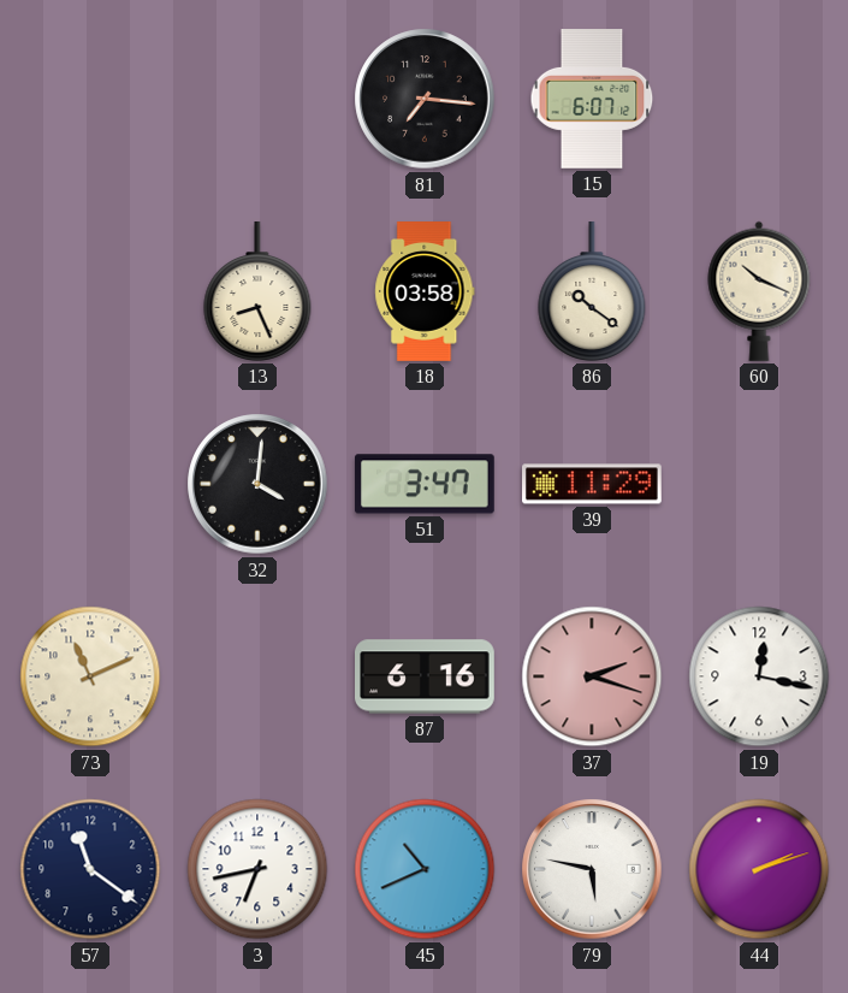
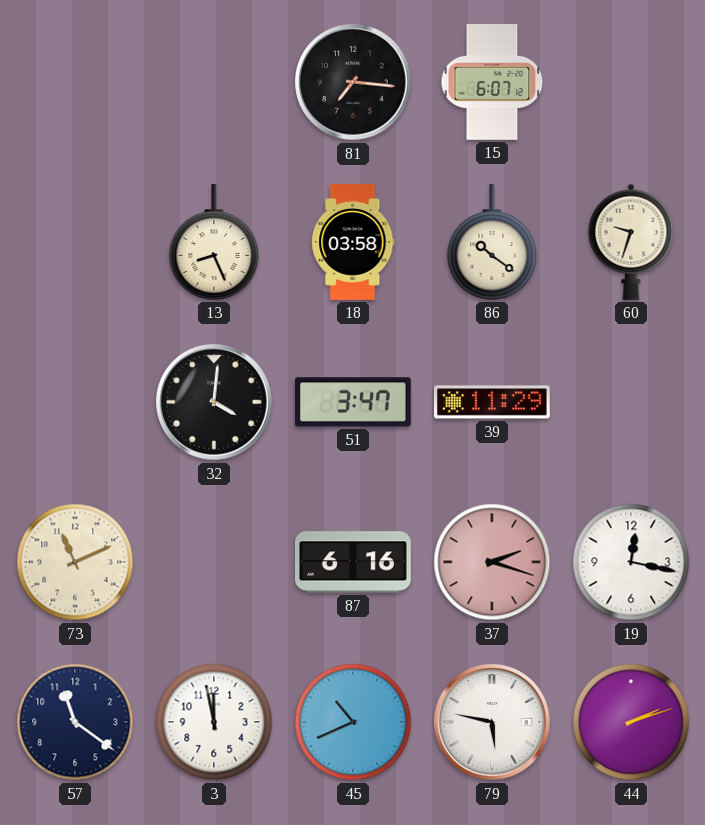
60: 10:19 -> 9:33
3: 6:43 -> 11:58
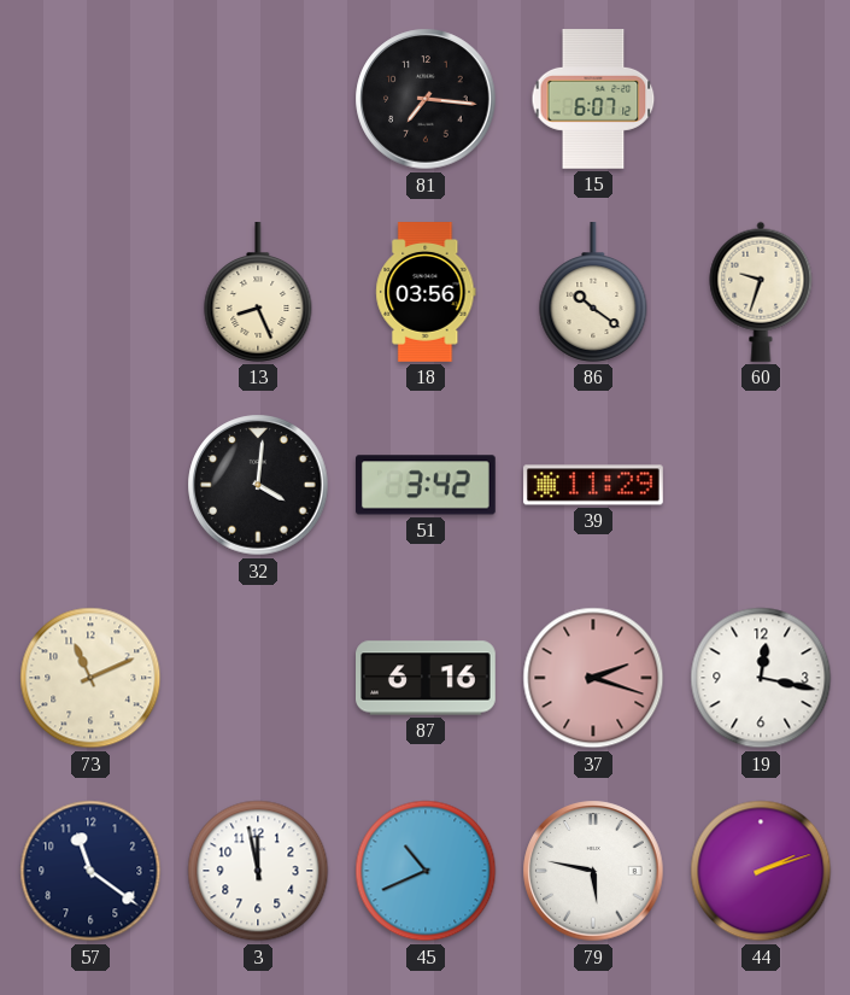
18: 03:58 -> 03:56
51: 3:47 -> 3:42
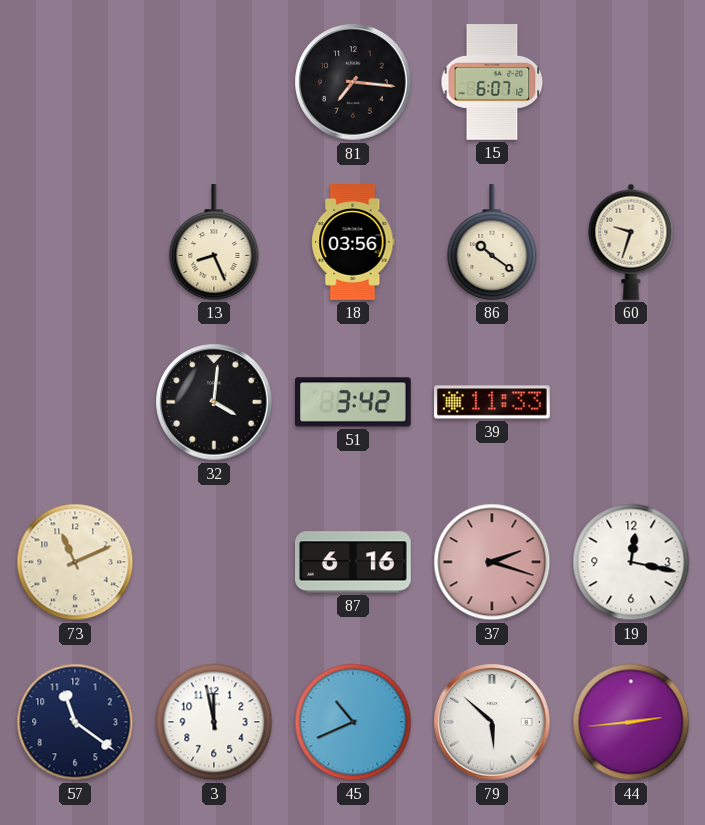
39: 11:29 -> 11:33
79: 5:47 -> 5:52
44: 2:12 -> 2:44
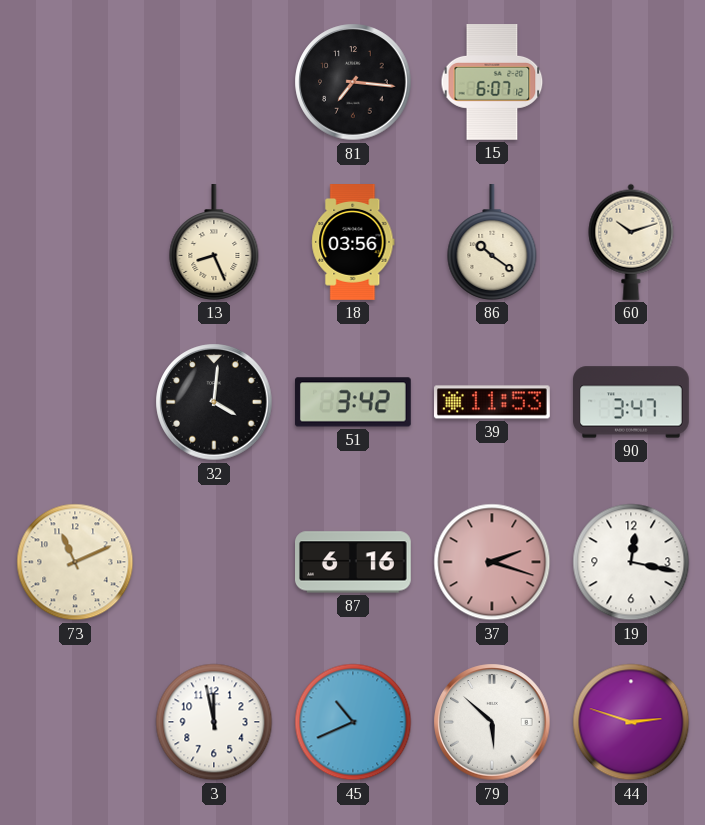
60: 9:33 -> 10:12
39: 11:33 -> 11:53
90: none -> 3:47
57: 11:21 -> none
44: 2:44 -> 2:48
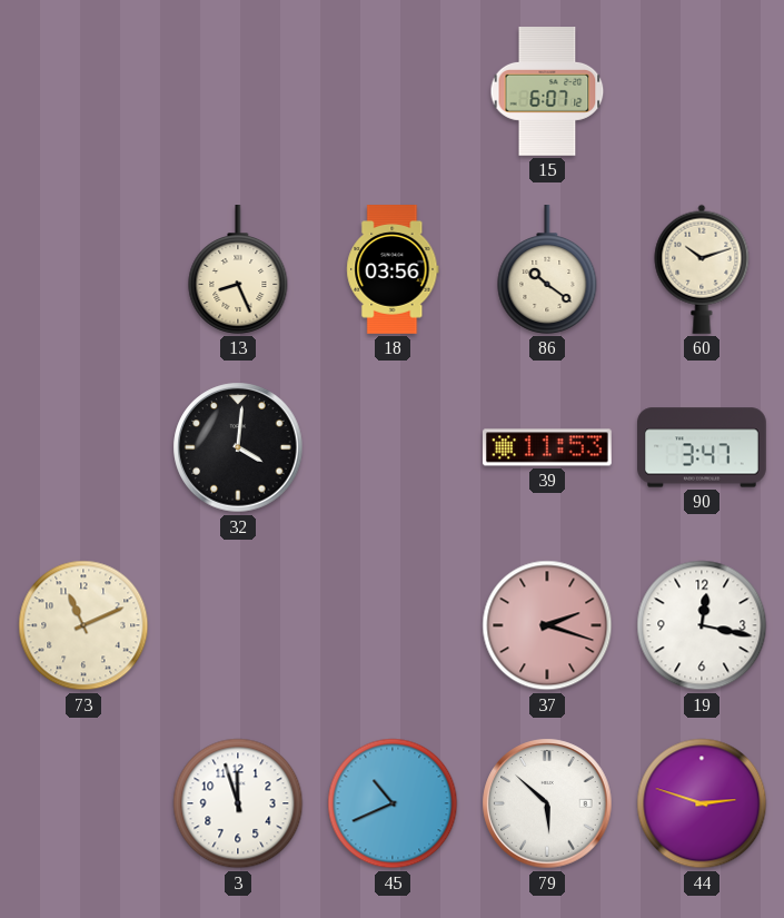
81: 7:16 -> none
51: 3:42 -> none
87: 6:16 -> none
3: 11:58 -> 11:57
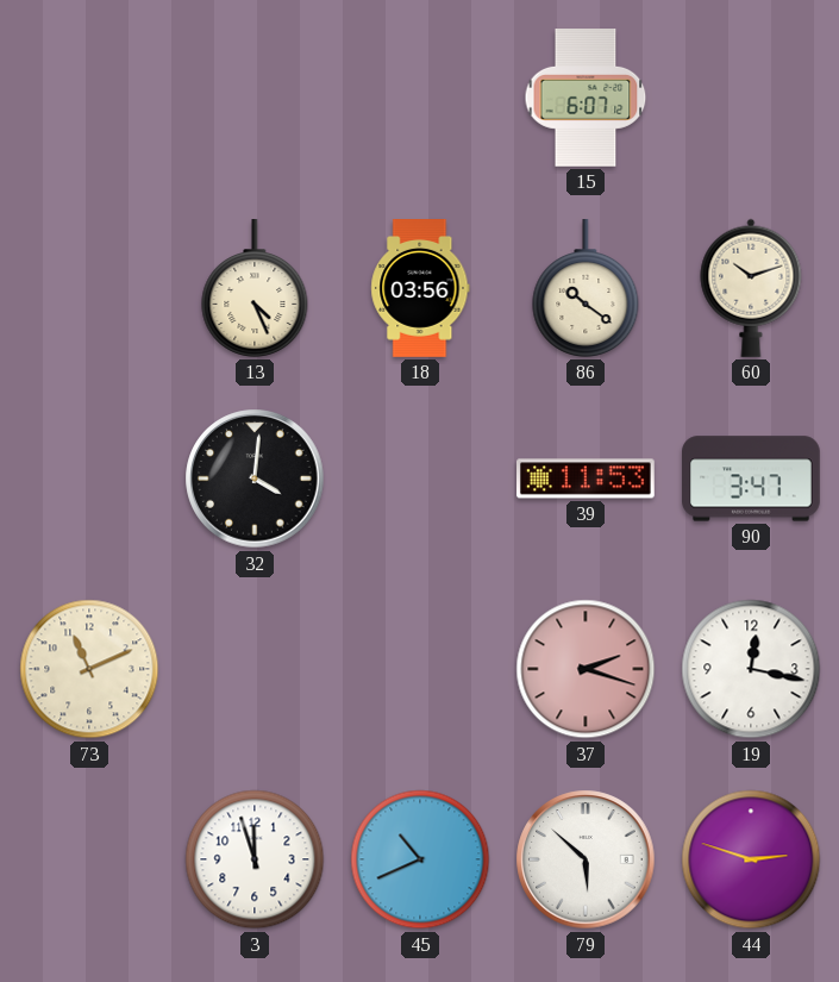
13: 8:26 -> 4:26
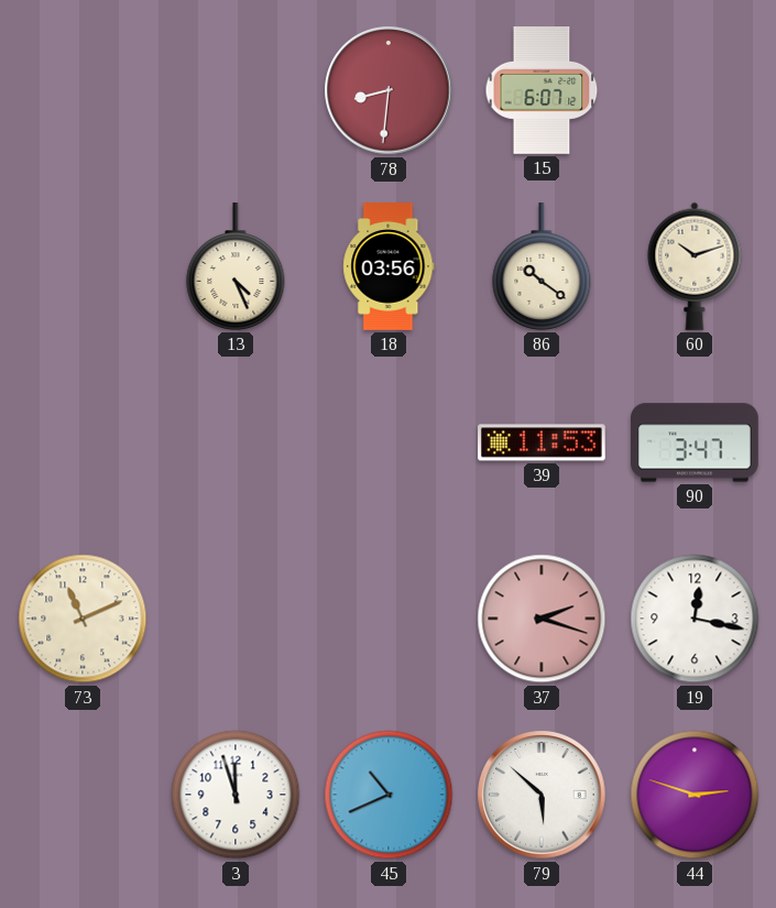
78: none -> 8:31
32: 4:01 -> none
